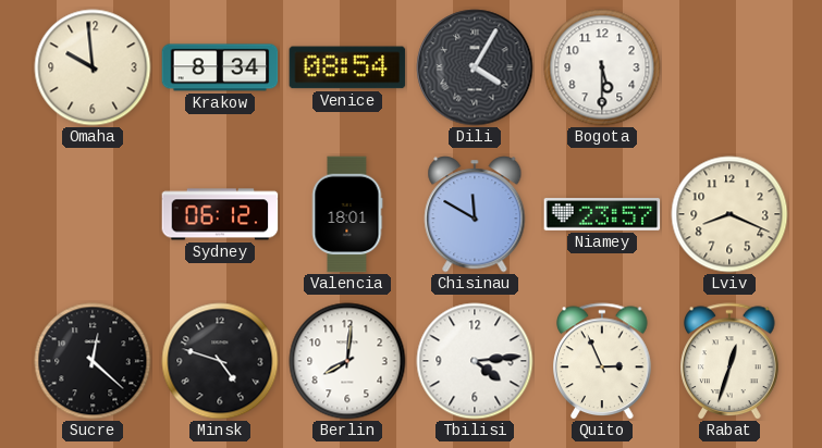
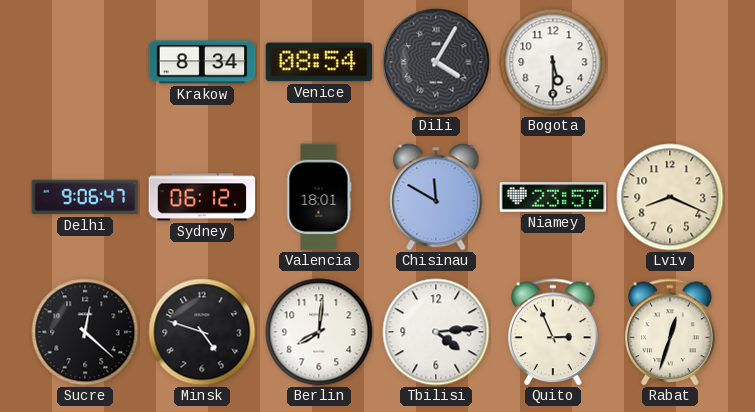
Omaha: 9:59 -> none
Delhi: none -> 9:06
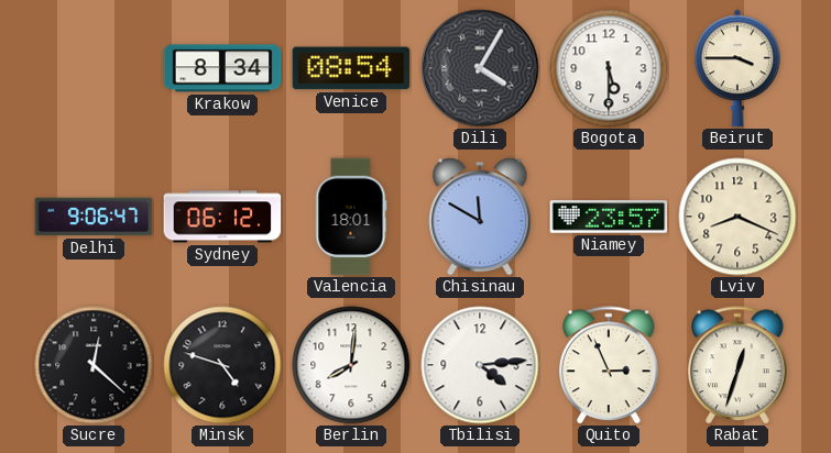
Beirut: none -> 3:45
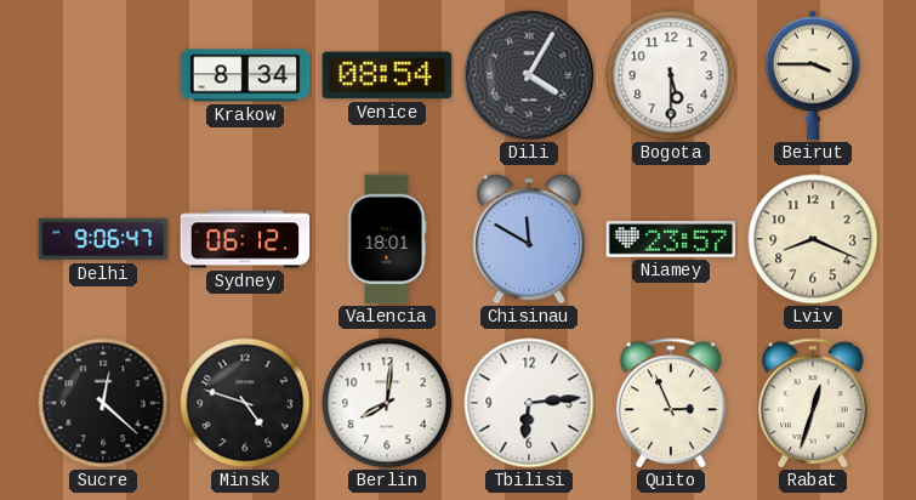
Tbilisi: 4:14 -> 6:14
